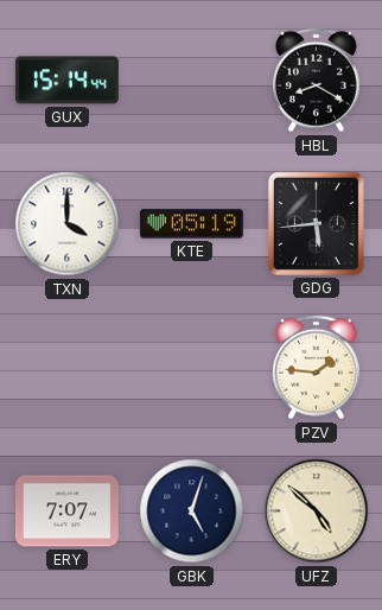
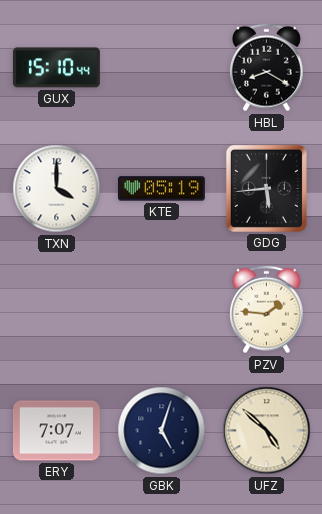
GUX: 15:14 -> 15:10
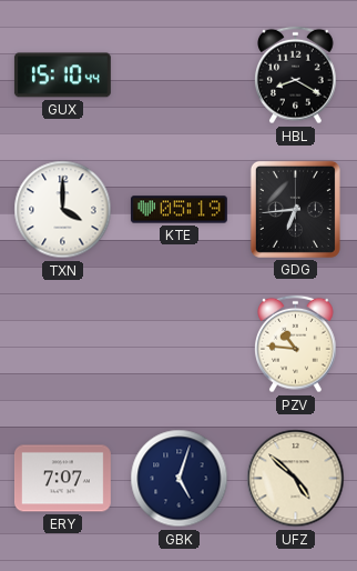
GDG: 5:44 -> 6:44
PZV: 1:46 -> 10:46
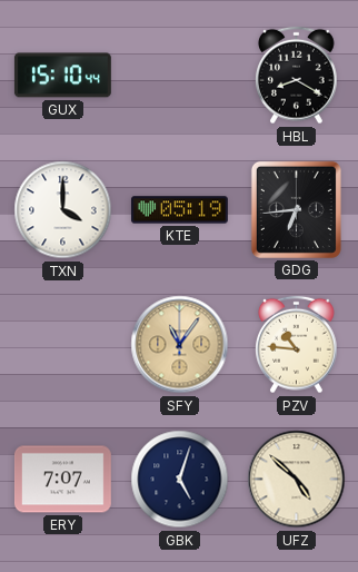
SFY: none -> 11:06
